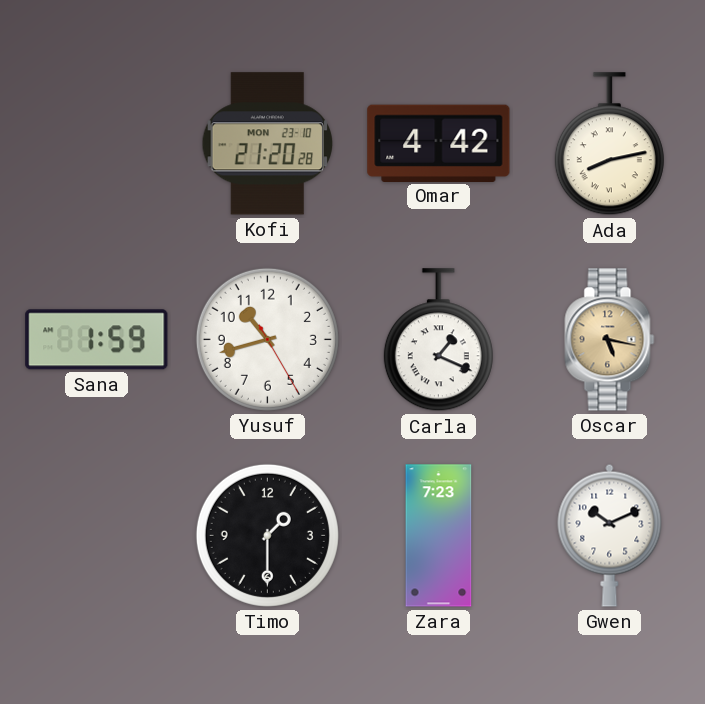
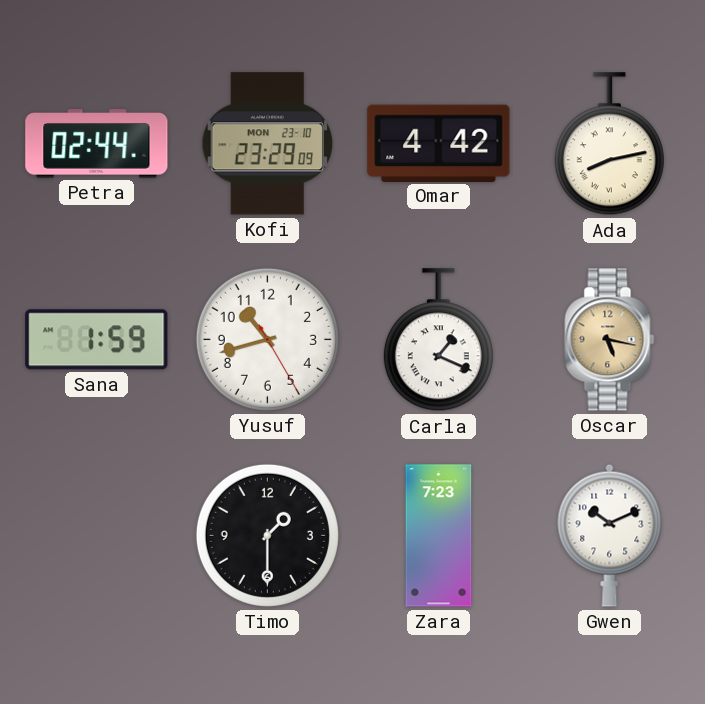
Petra: none -> 02:44
Kofi: 21:20 -> 23:29
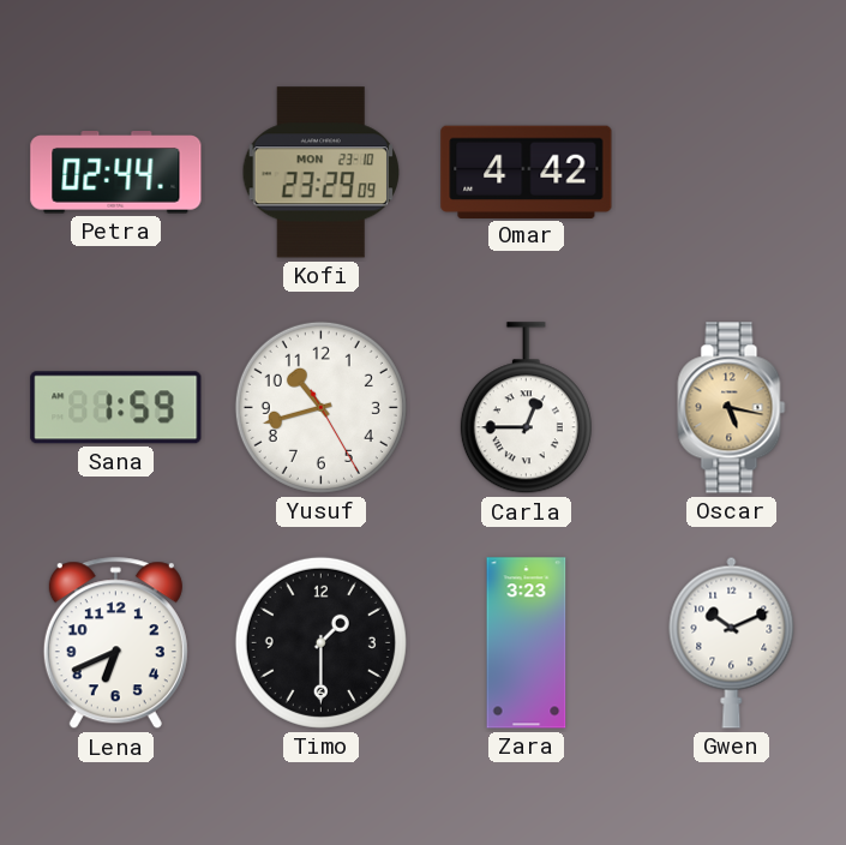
Ada: 8:13 -> none
Carla: 1:19 -> 12:45
Lena: none -> 6:41
Zara: 7:23 -> 3:23
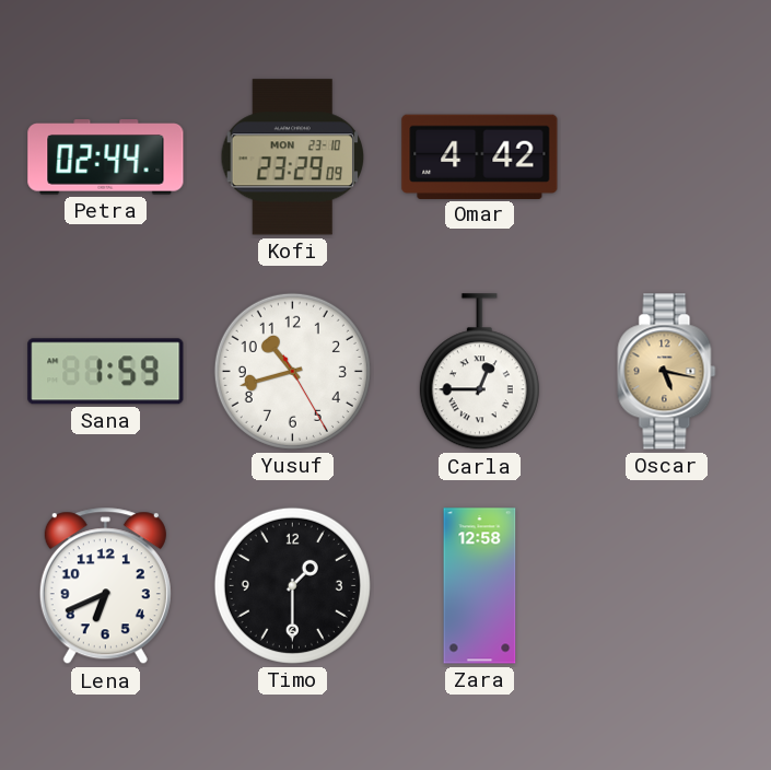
Zara: 3:23 -> 12:58
Gwen: 10:11 -> none
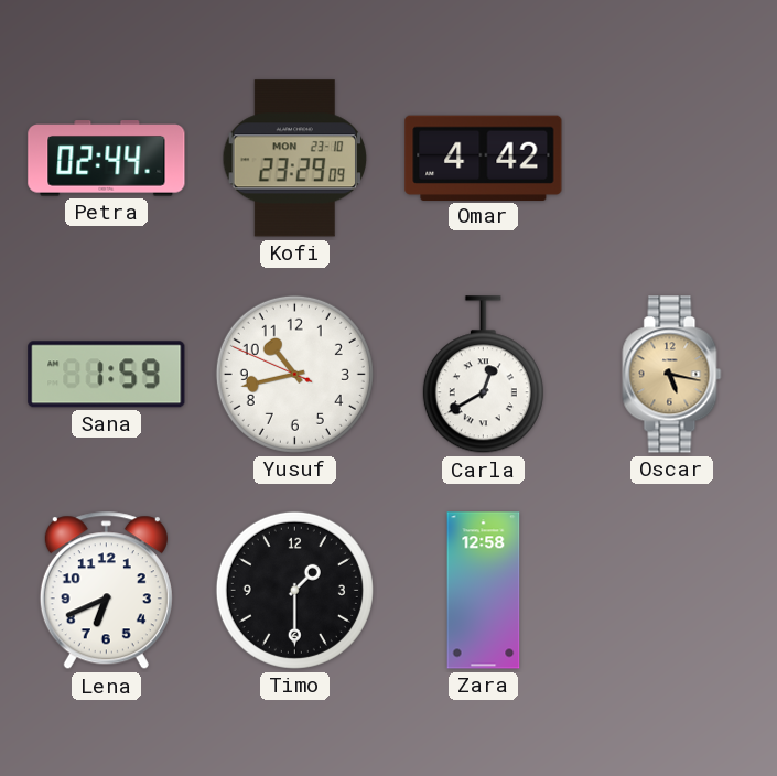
Yusuf: 10:42:25 -> 10:42:49
Carla: 12:45 -> 12:40
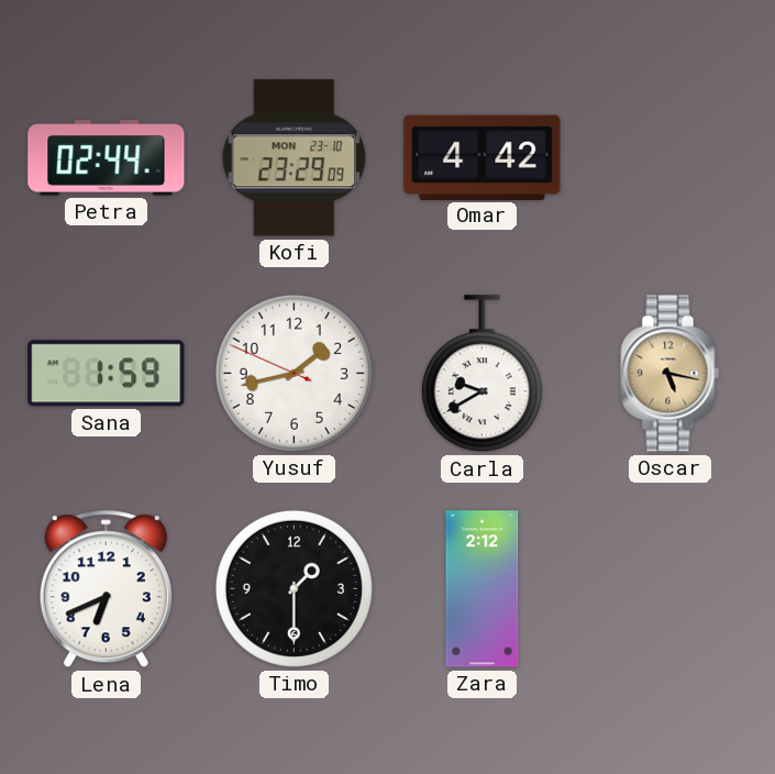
Yusuf: 10:42 -> 1:42
Carla: 12:40 -> 9:40
Zara: 12:58 -> 2:12
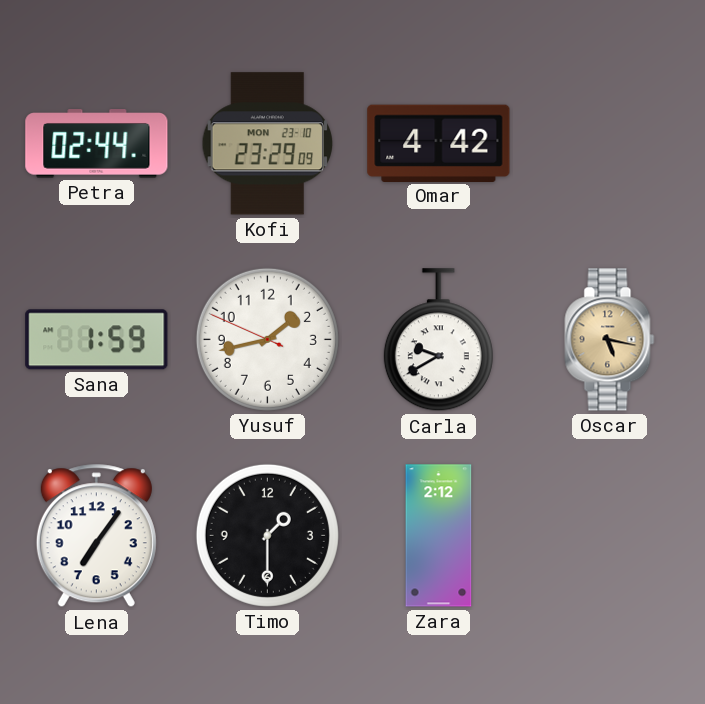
Lena: 6:41 -> 7:06
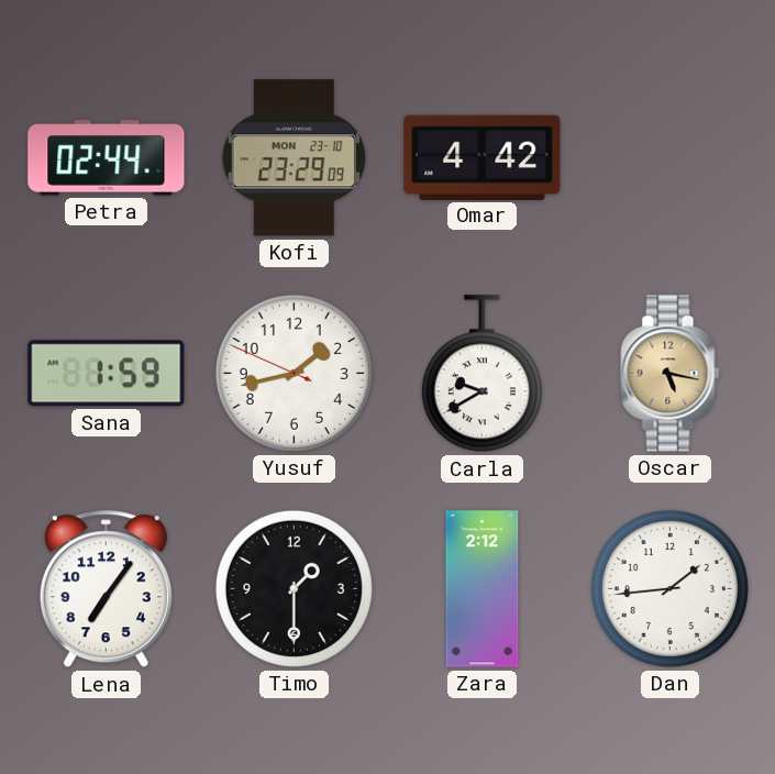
Dan: none -> 1:44
